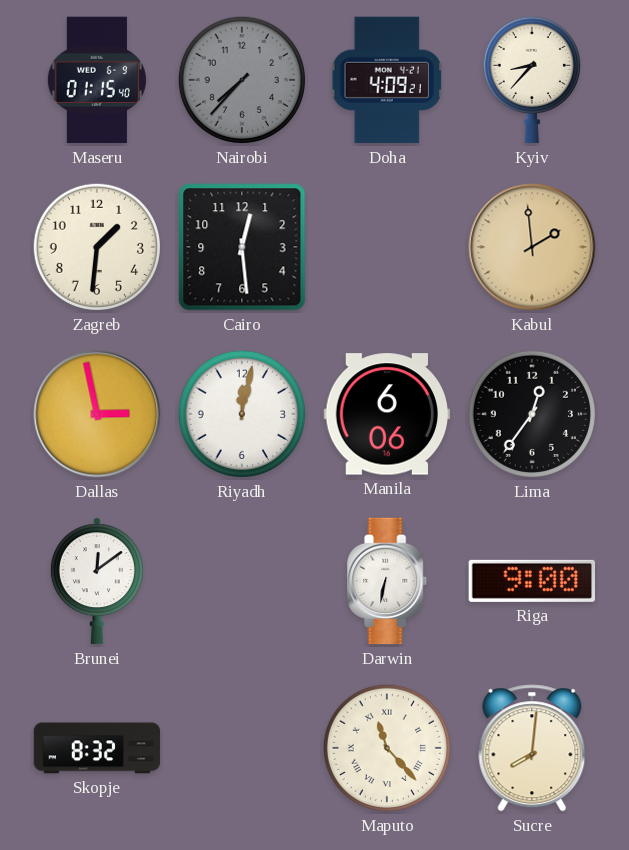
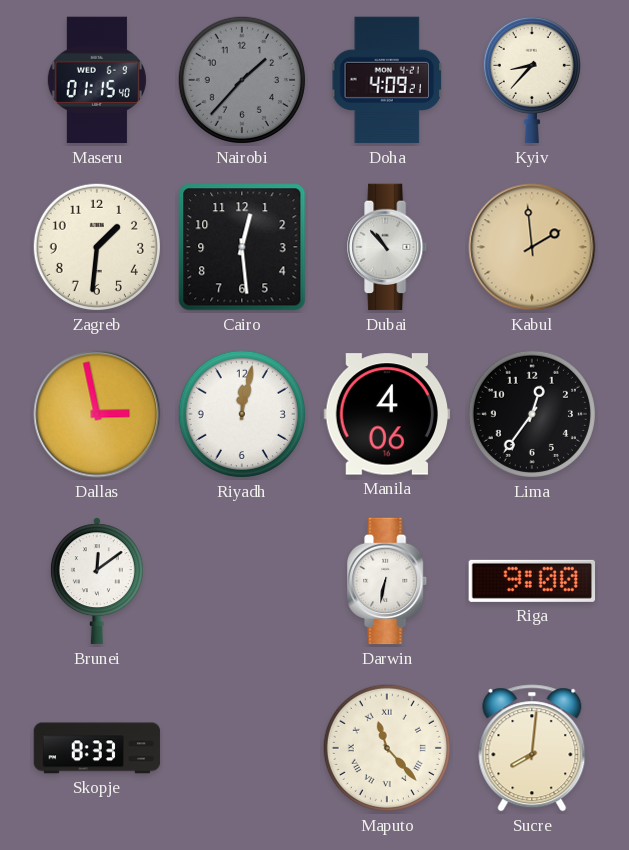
Nairobi: 7:37 -> 1:37
Dubai: none -> 10:53
Manila: 6:06 -> 4:06
Skopje: 8:32 -> 8:33
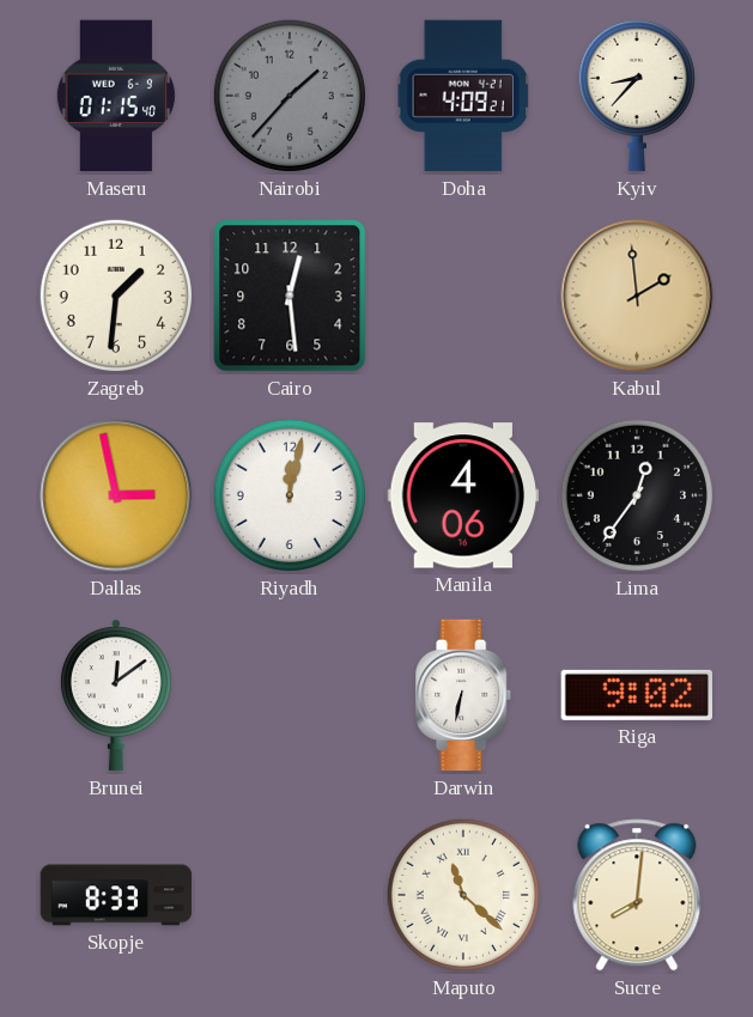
Dubai: 10:53 -> none
Riga: 9:00 -> 9:02
Maputo: 11:23 -> 11:22
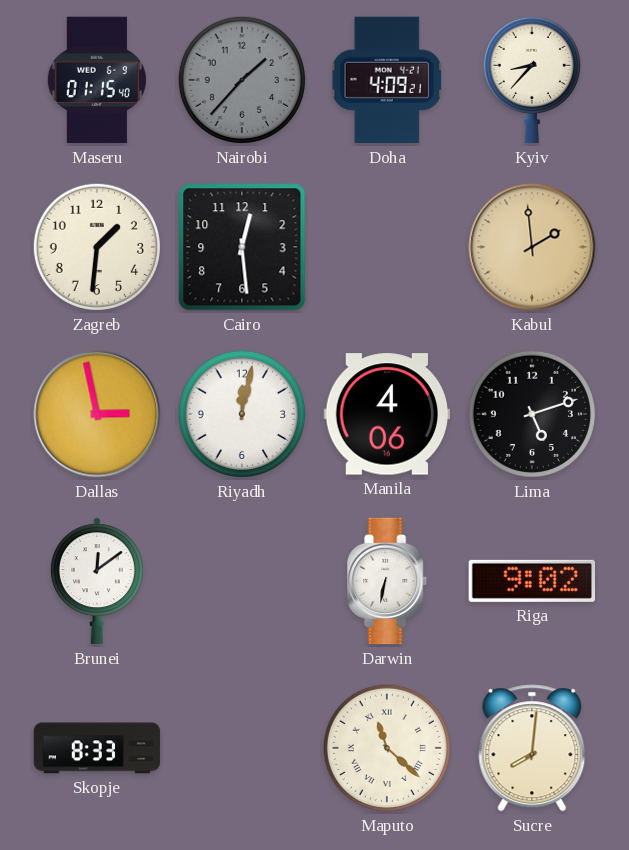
Lima: 12:36 -> 5:12
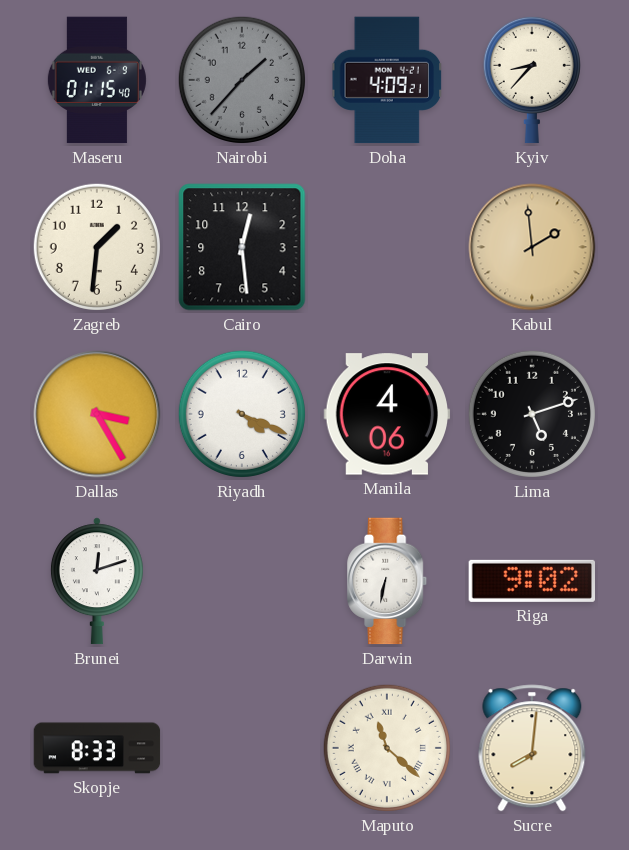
Dallas: 2:58 -> 3:25
Riyadh: 12:02 -> 4:19
Brunei: 12:09 -> 12:12
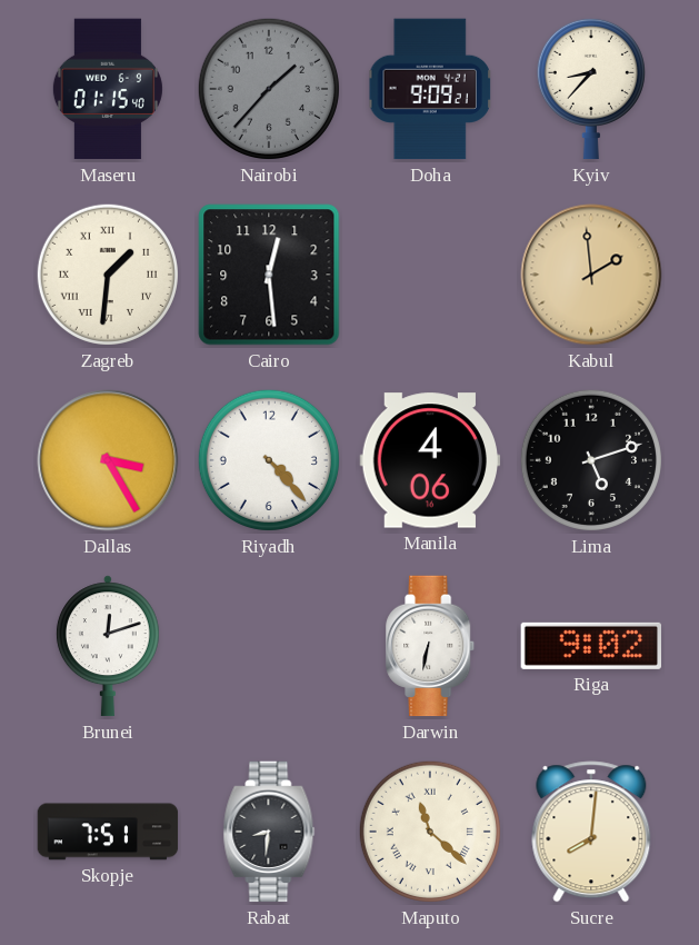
Doha: 4:09 -> 9:09
Zagreb numerals: Arabic -> Roman
Riyadh: 4:19 -> 4:23
Skopje: 8:33 -> 7:51
Rabat: none -> 8:31
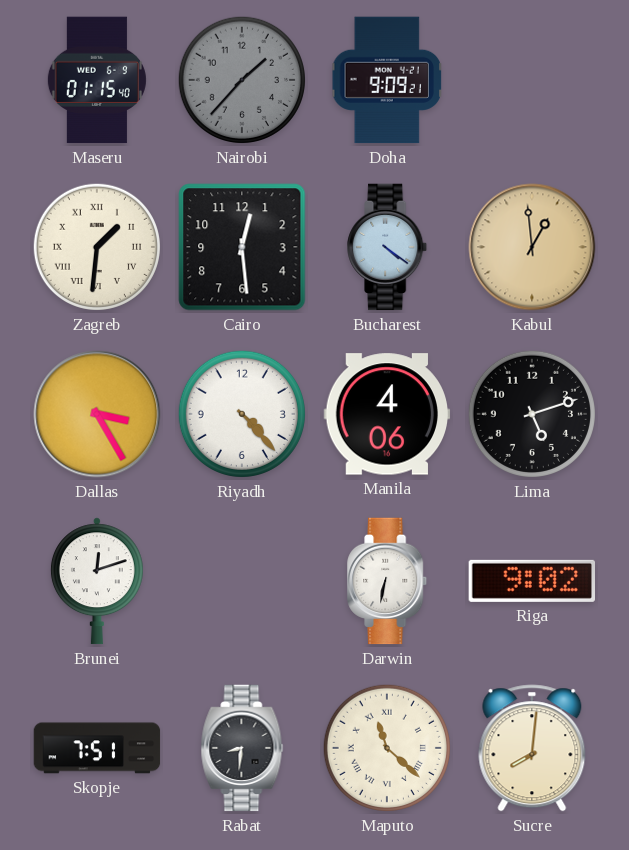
Kyiv: 8:37 -> none
Bucharest: none -> 4:21
Kabul: 1:59 -> 12:59
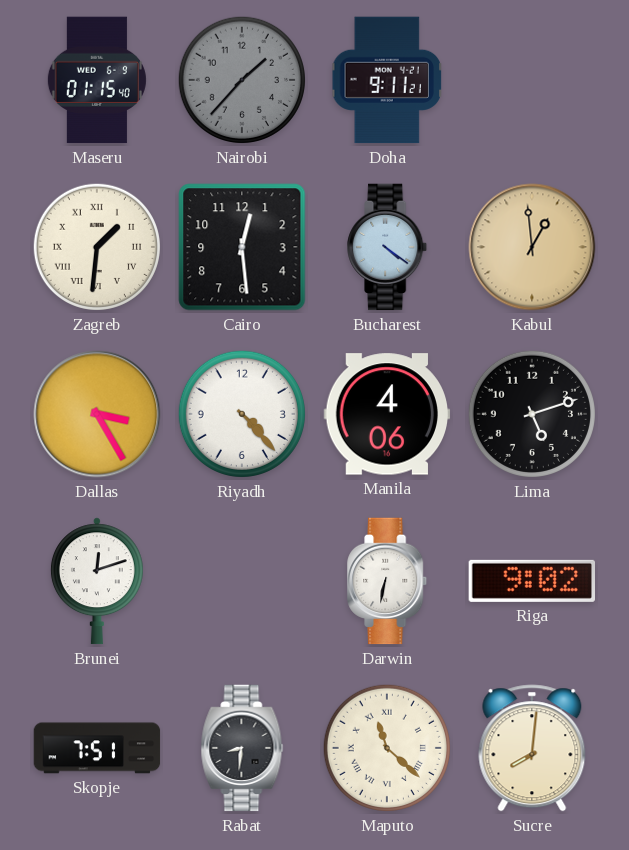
Doha: 9:09 -> 9:11
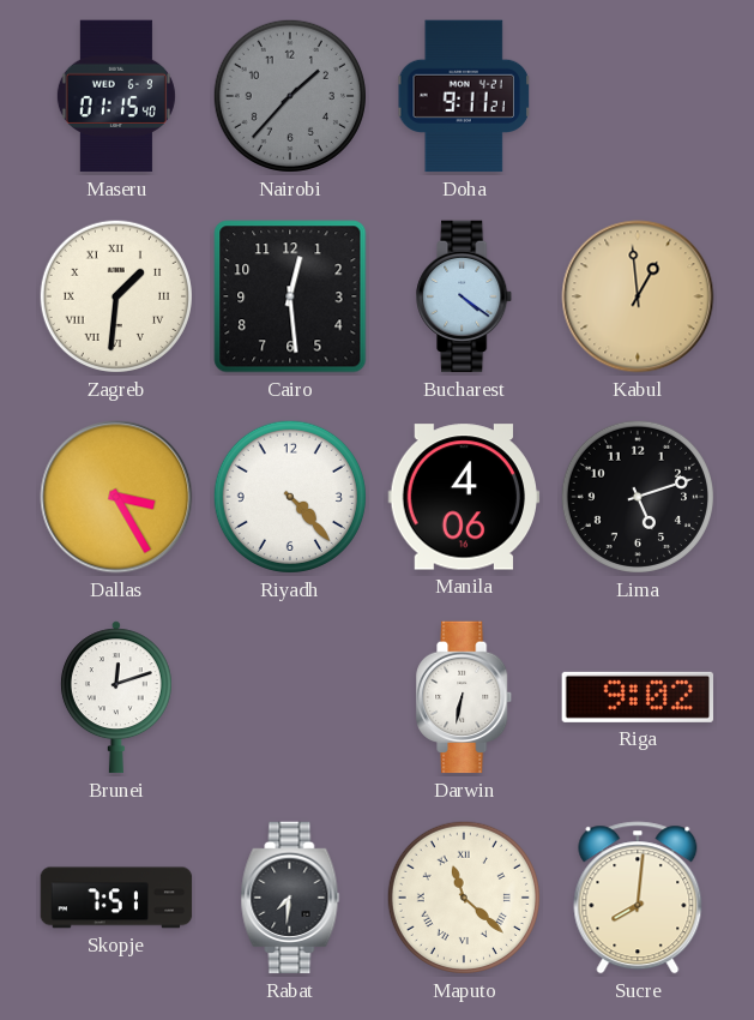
Rabat: 8:31 -> 7:31
